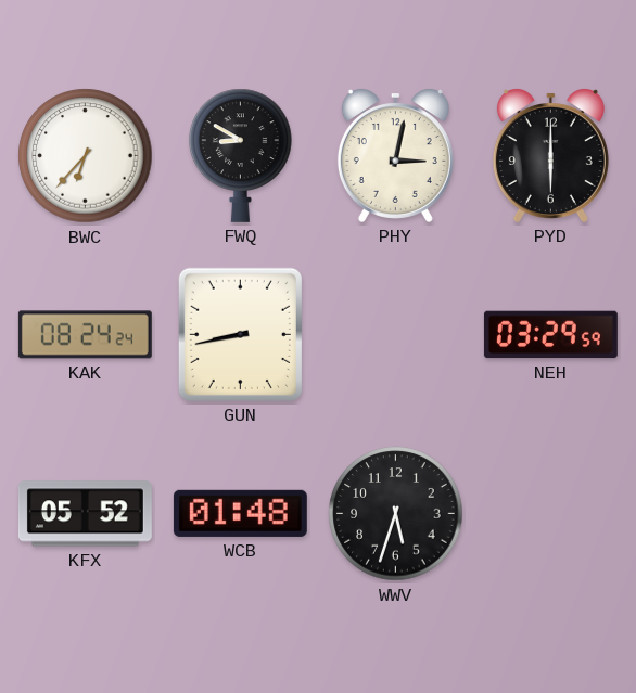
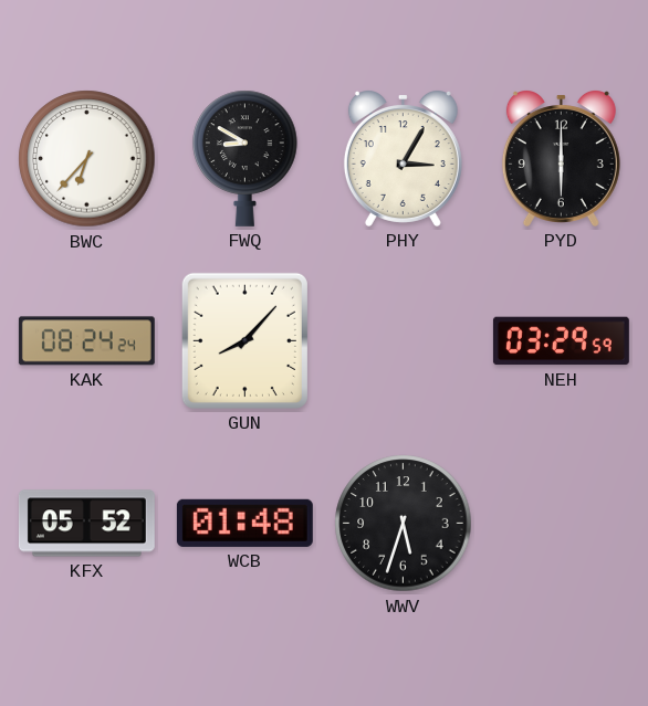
PHY: 3:02 -> 3:05
GUN: 8:43 -> 8:07
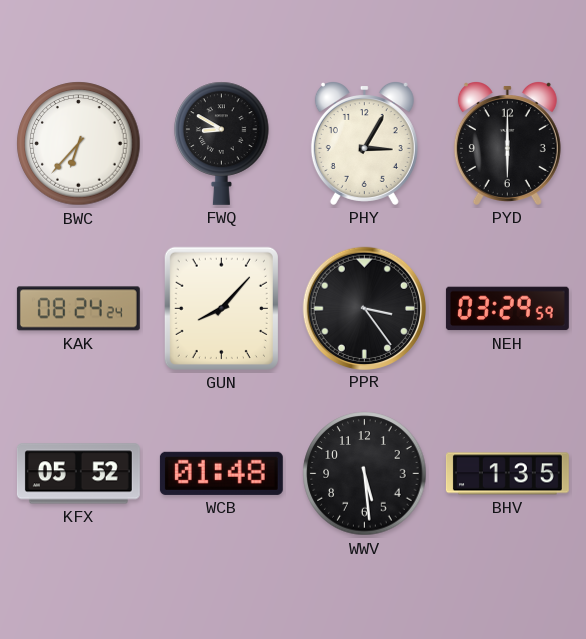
PPR: none -> 3:24
WWV: 5:33 -> 5:29
BHV: none -> 1:35
